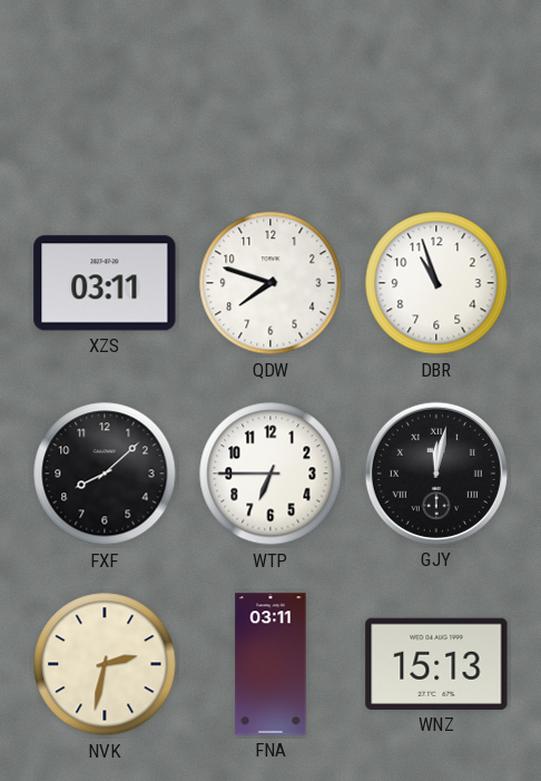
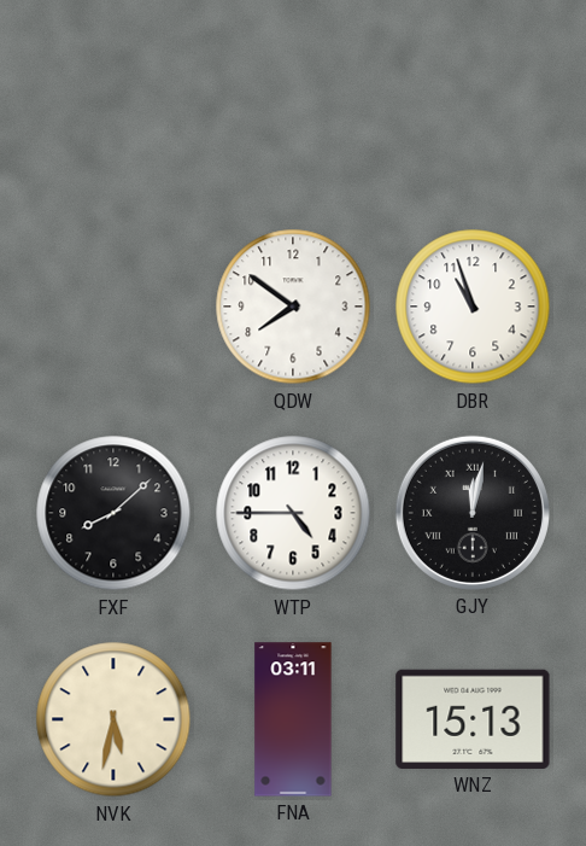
XZS: 03:11 -> none
QDW: 7:48 -> 7:51
WTP: 6:45 -> 4:45
NVK: 2:32 -> 5:32
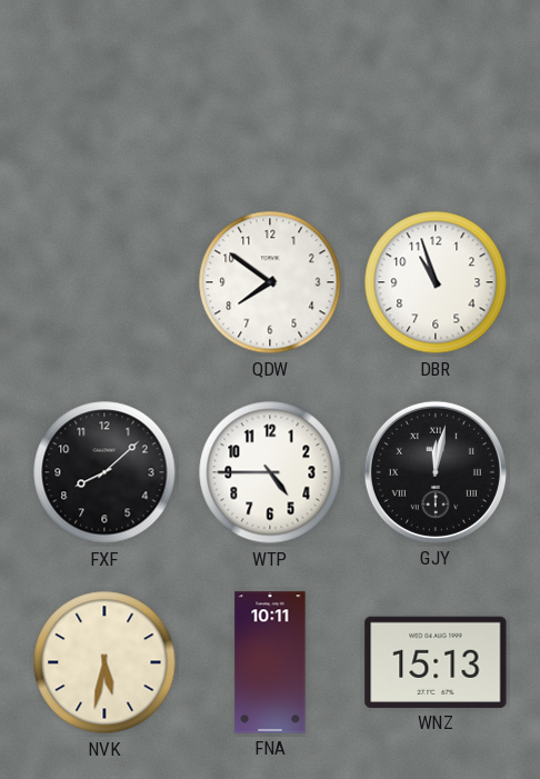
FNA: 03:11 -> 10:11
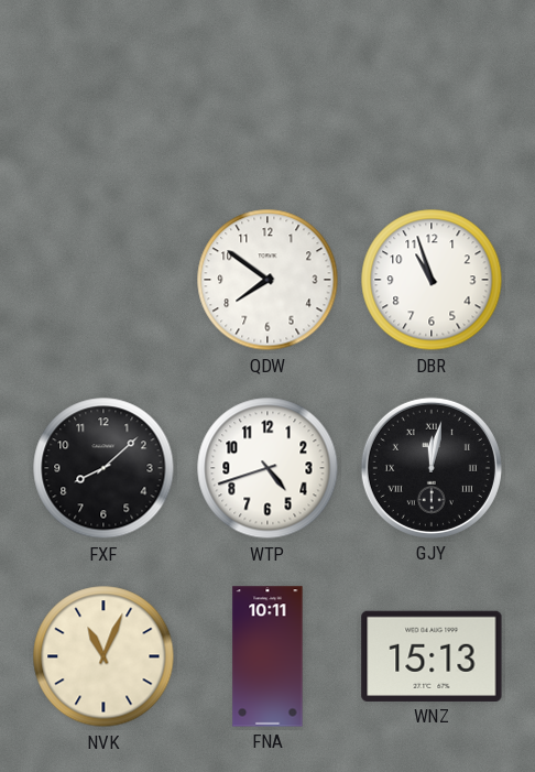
WTP: 4:45 -> 4:42
NVK: 5:32 -> 11:04
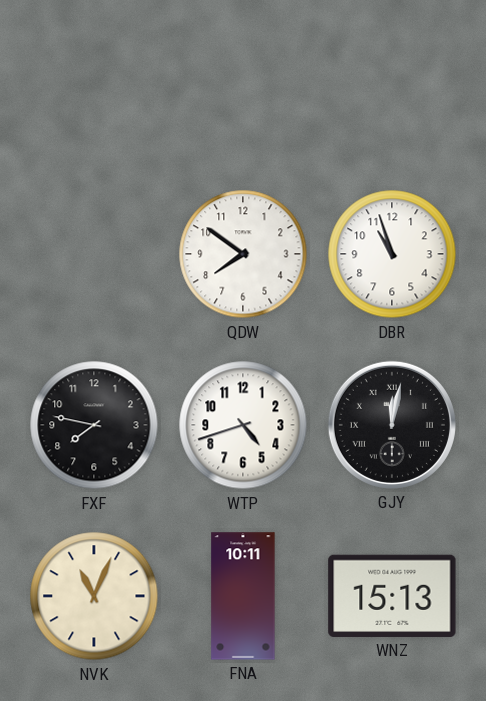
FXF: 8:08 -> 7:47
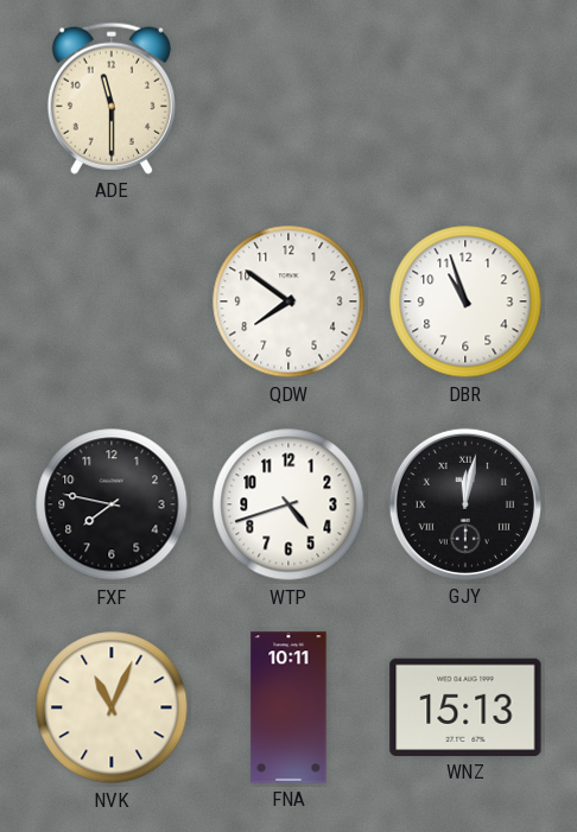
ADE: none -> 11:30
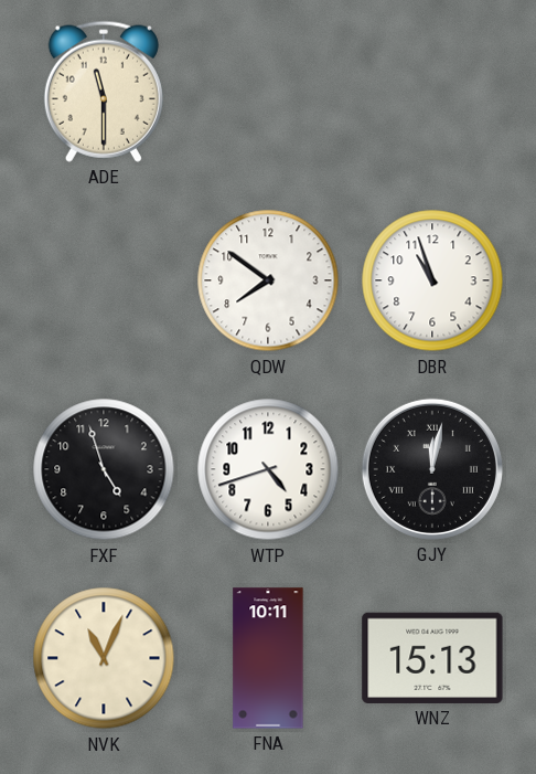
FXF: 7:47 -> 4:57
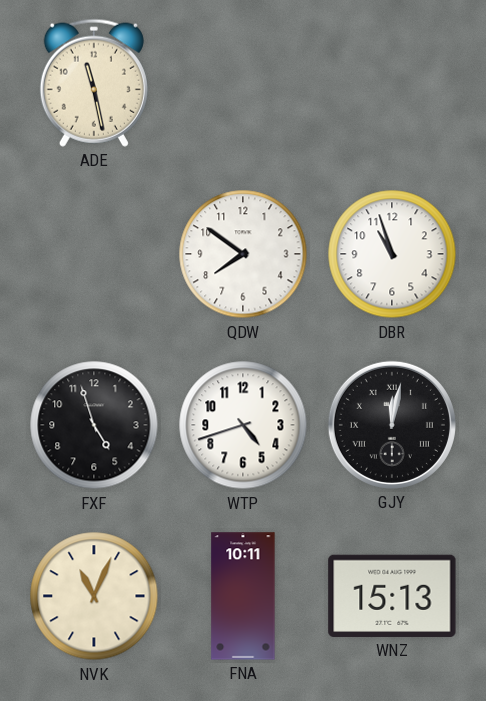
ADE: 11:30 -> 11:28
